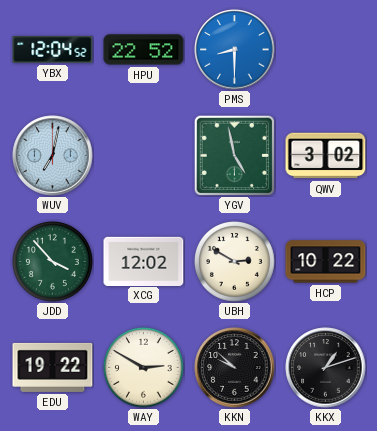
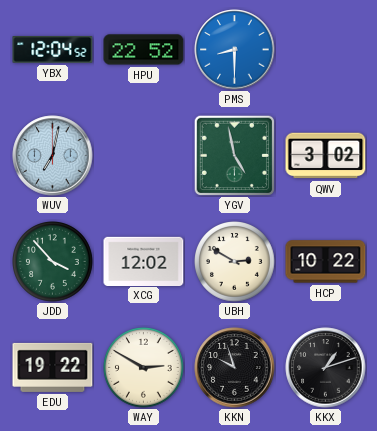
KKN: 9:52 -> 9:57
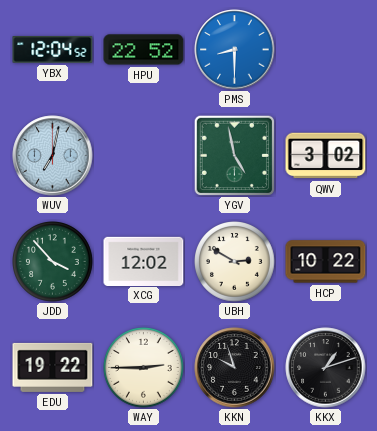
WAY: 2:50 -> 2:45
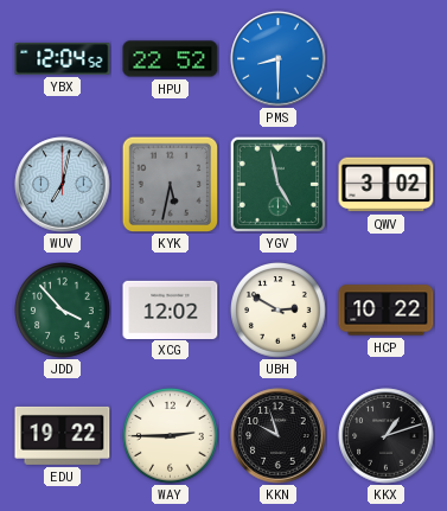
KYK: none -> 5:32
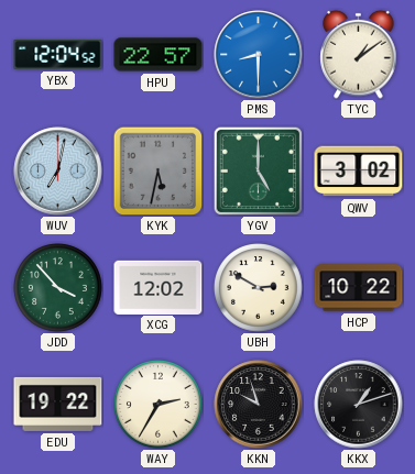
HPU: 22:52 -> 22:57
TYC: none -> 1:09
YGV: 4:58 -> 5:00
WAY: 2:45 -> 2:35
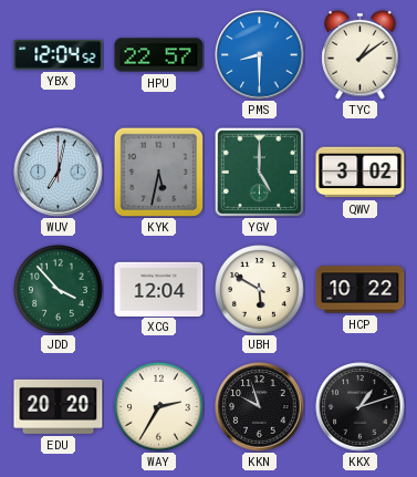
XCG: 12:02 -> 12:04
UBH: 2:50 -> 5:50
EDU: 19:22 -> 20:20
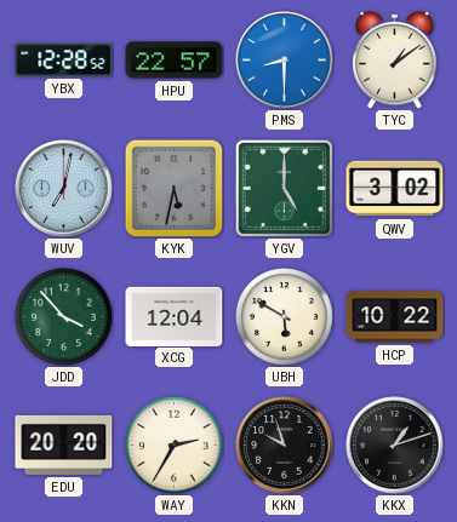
YBX: 12:04 -> 12:28
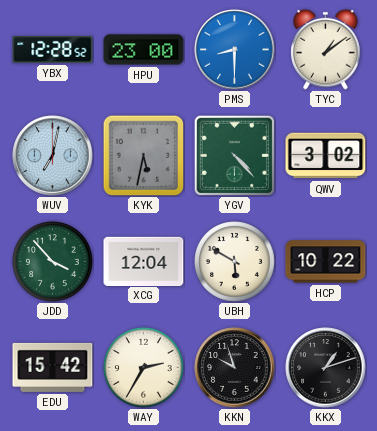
HPU: 22:57 -> 23:00
YGV: 5:00 -> 4:23
EDU: 20:20 -> 15:42
